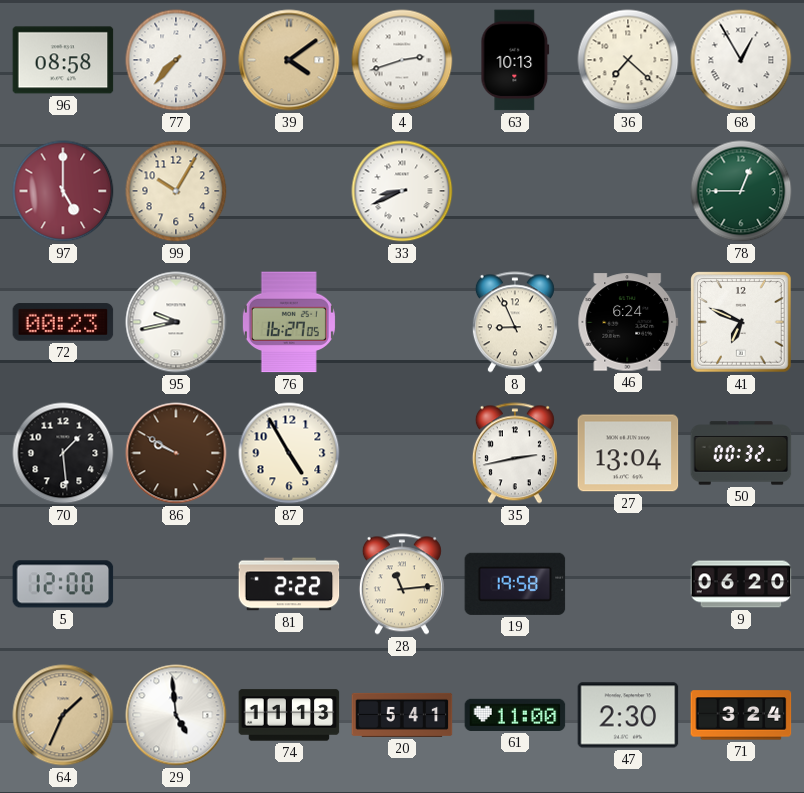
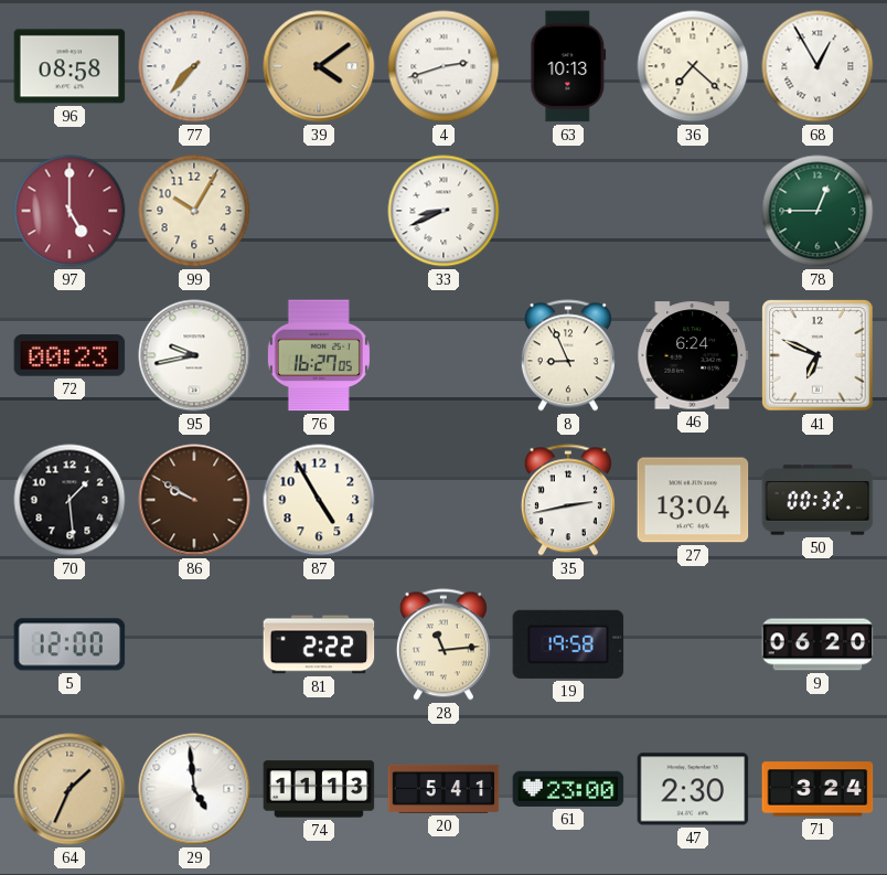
61: 11:00 -> 23:00
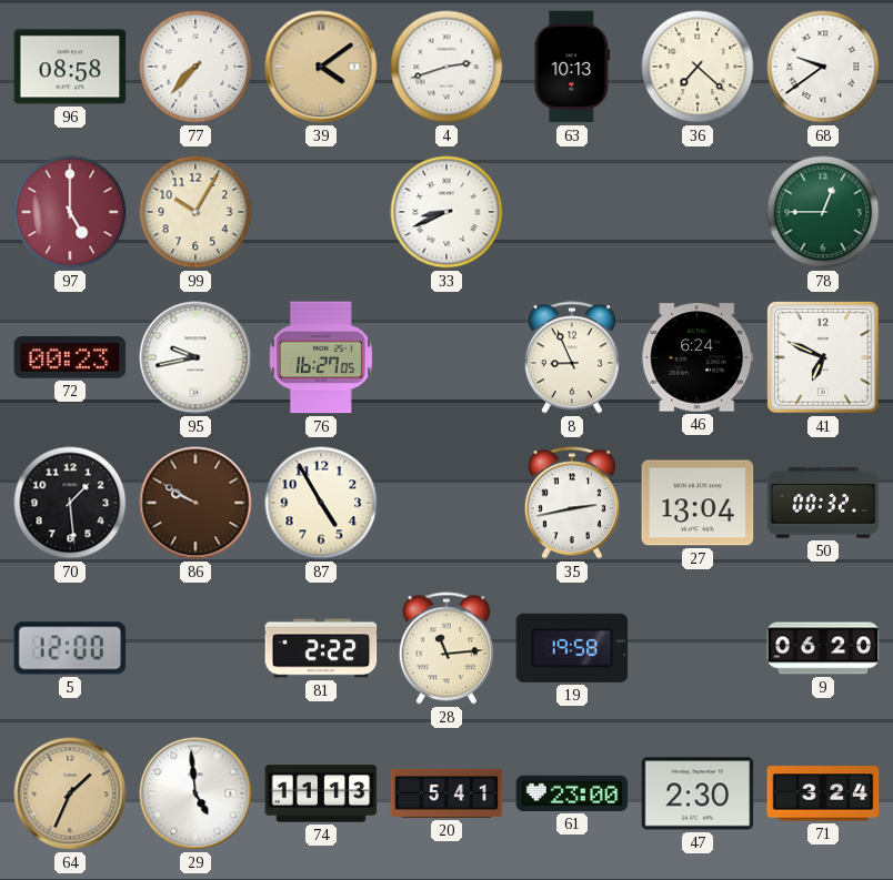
68: 12:55 -> 9:39
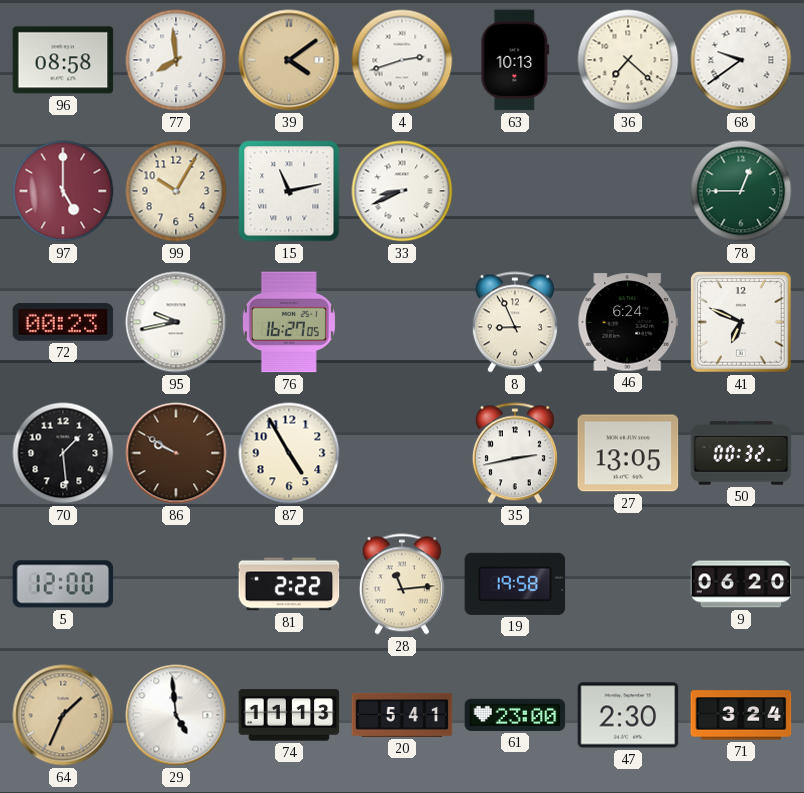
77: 7:37 -> 7:59
15: none -> 11:13
27: 13:04 -> 13:05
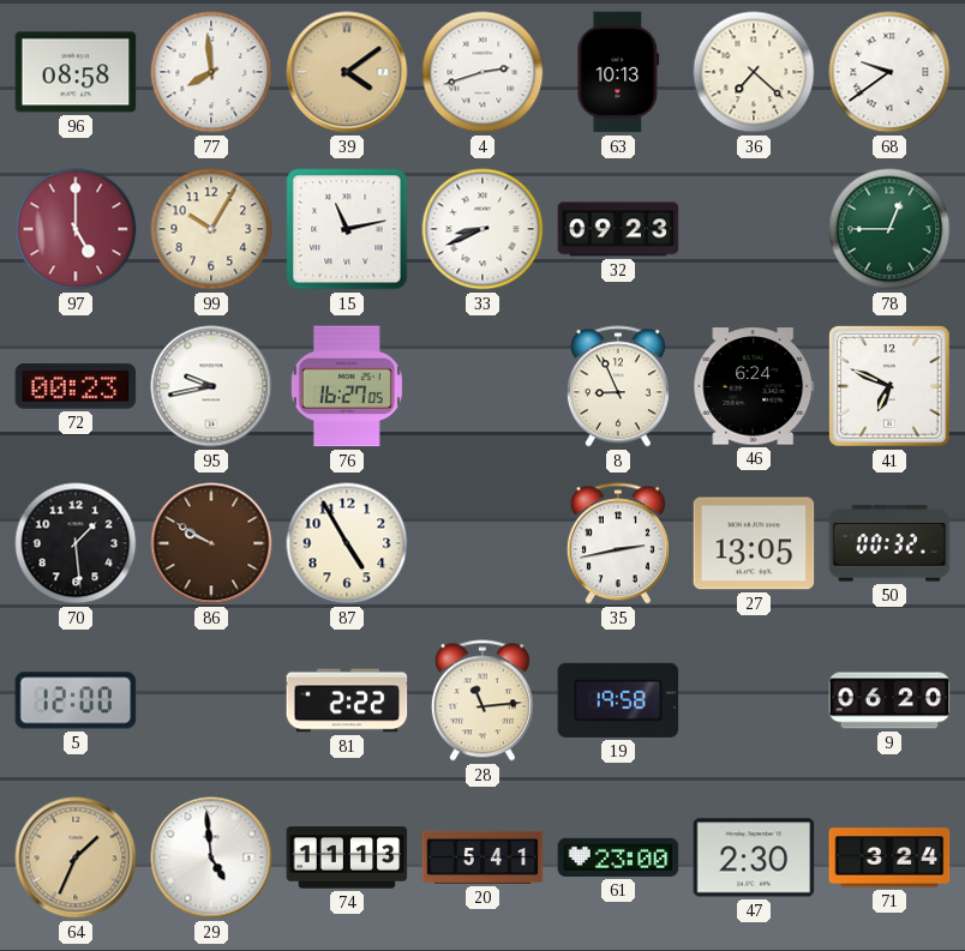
32: none -> 09:23
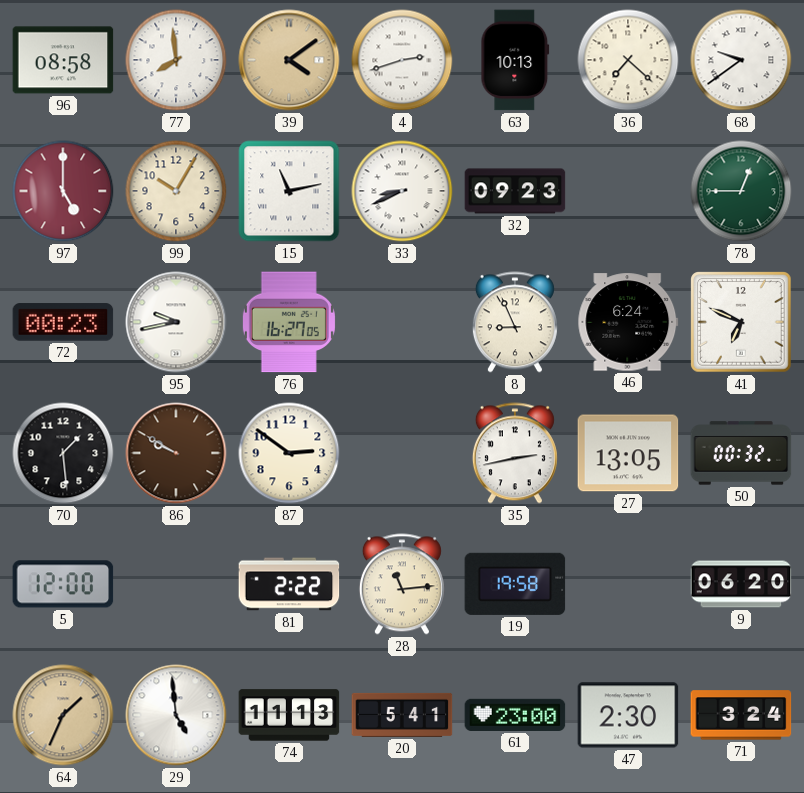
87: 4:55 -> 2:51
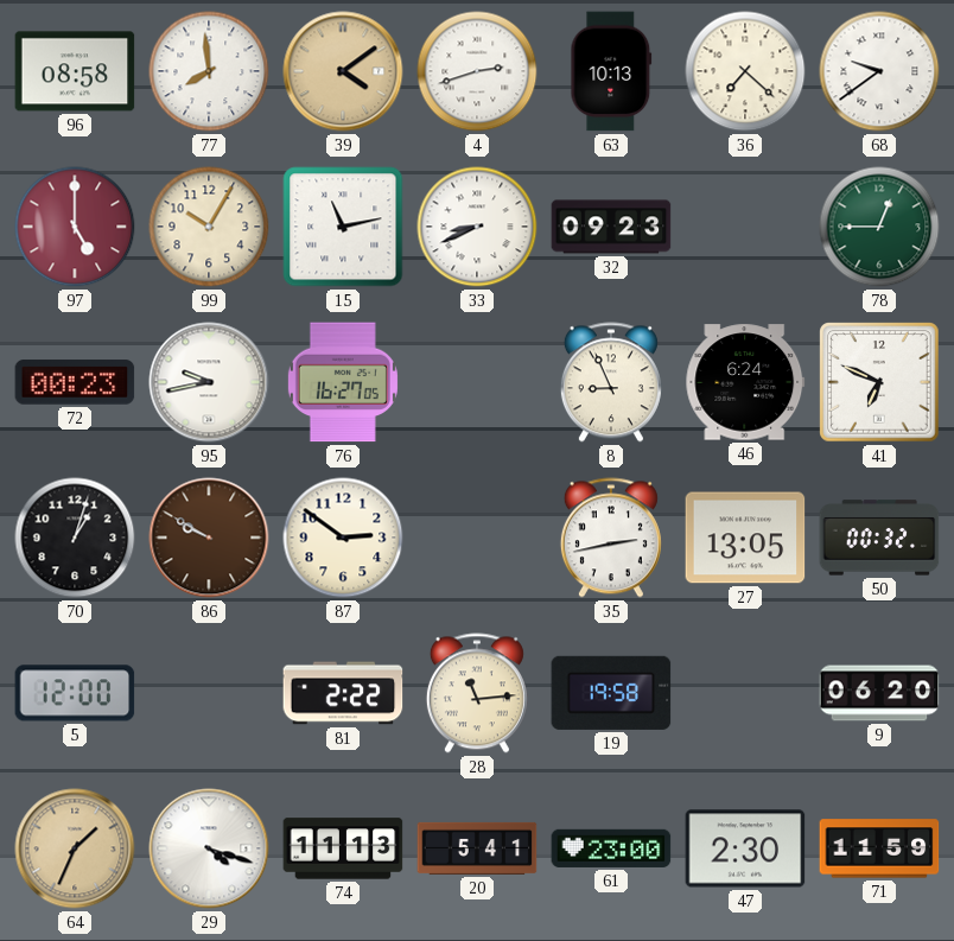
70: 1:29 -> 1:03
29: 4:59 -> 4:18
71: 3:24 -> 11:59
